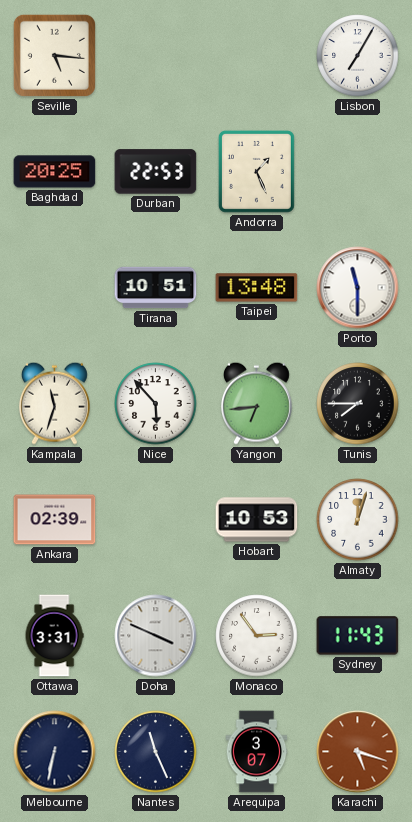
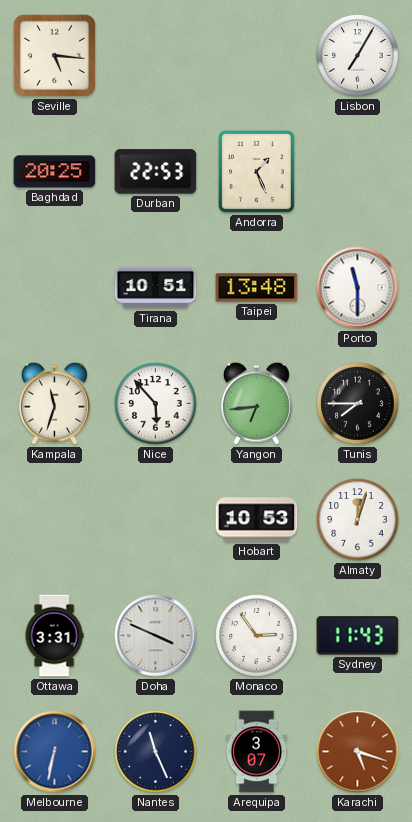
Ankara: 02:39 -> none
Melbourne dial: navy -> blue
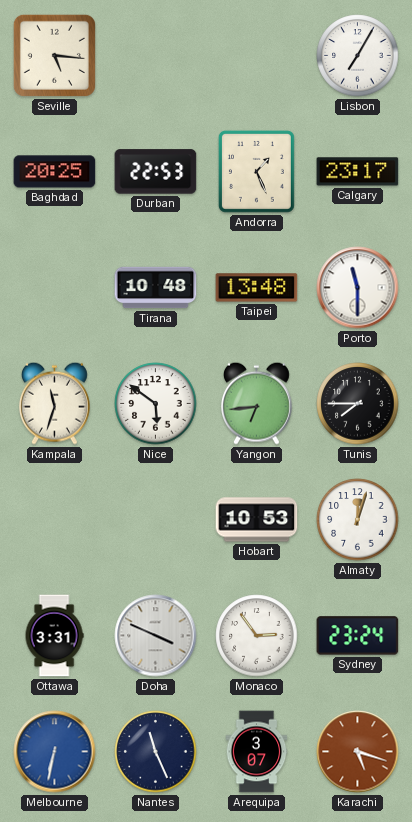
Calgary: none -> 23:17
Tirana: 10:51 -> 10:48
Nice: 5:53 -> 5:51
Sydney: 11:43 -> 23:24
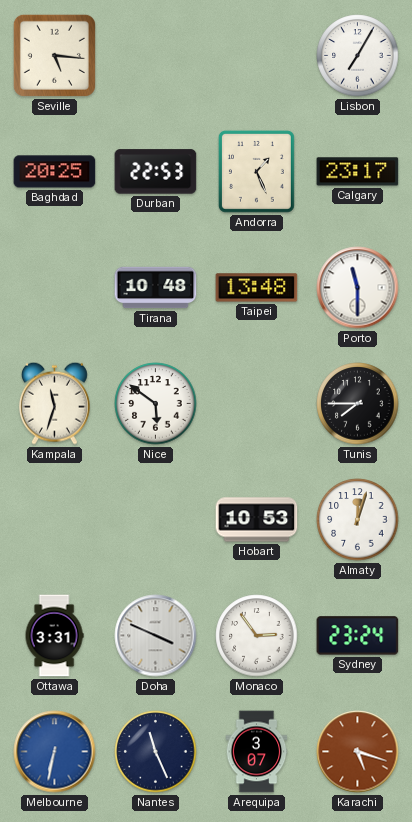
Yangon: 6:44 -> none
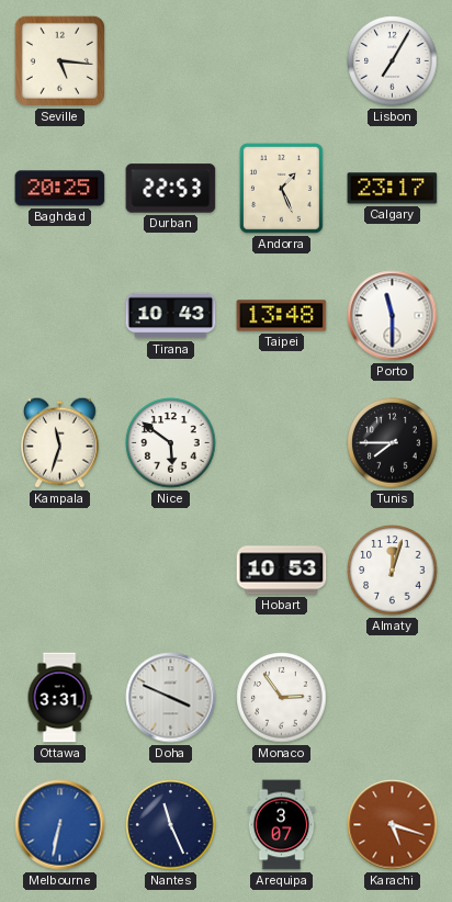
Tirana: 10:48 -> 10:43
Sydney: 23:24 -> none
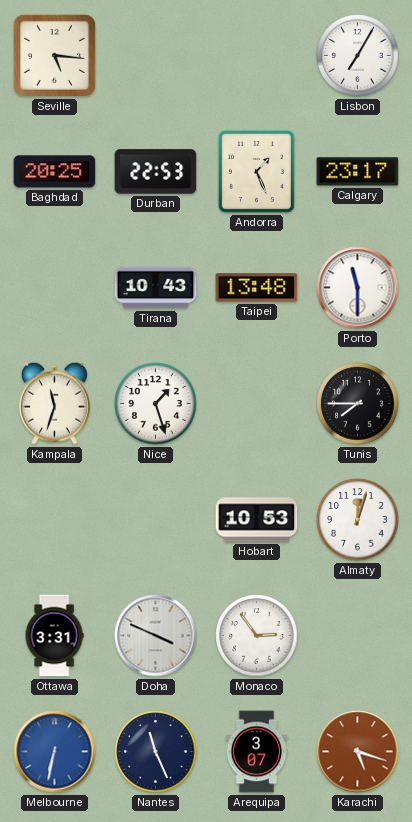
Nice: 5:51 -> 1:27
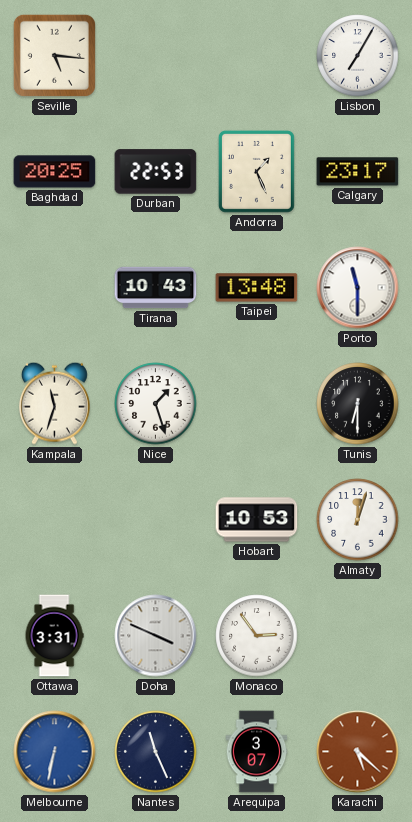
Tunis: 7:45 -> 6:30
Karachi: 5:18 -> 5:22
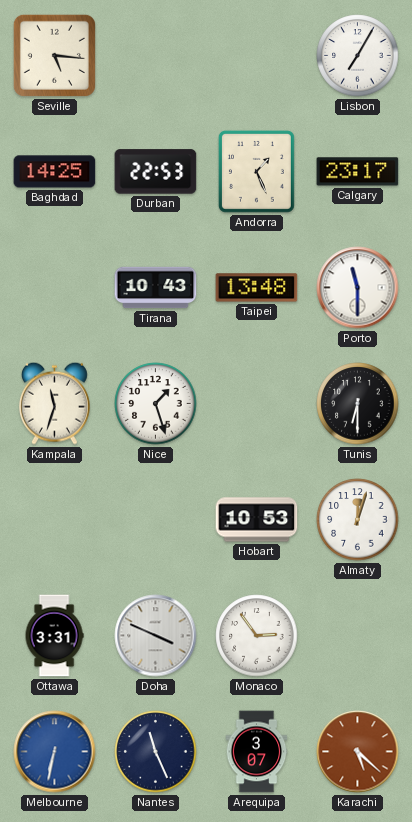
Baghdad: 20:25 -> 14:25
